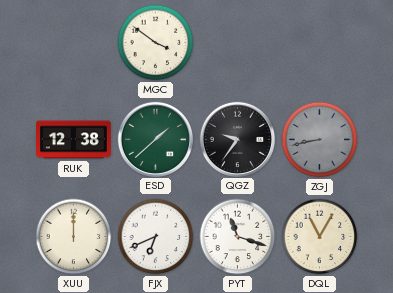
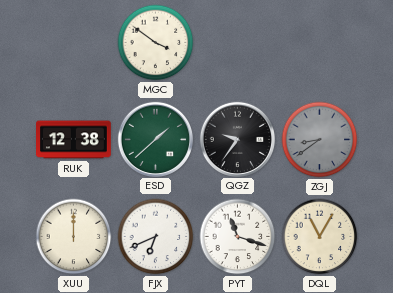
ZGJ: 8:43 -> 8:39
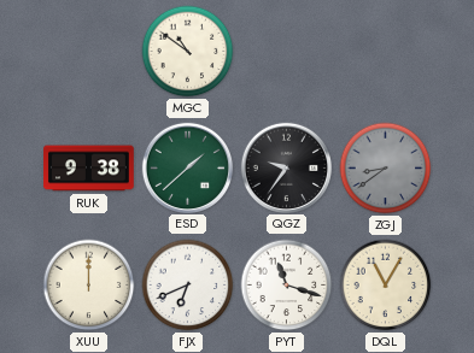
MGC: 3:51 -> 10:51
RUK: 12:38 -> 9:38
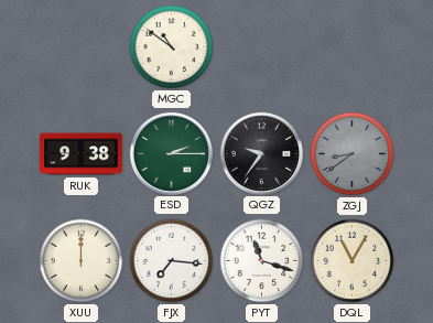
ESD: 1:38 -> 2:15
FJX: 6:41 -> 7:16
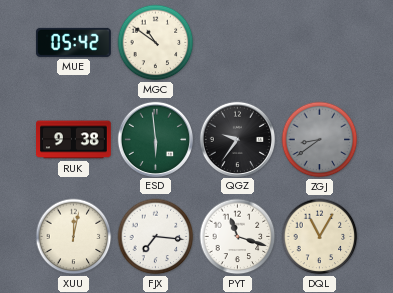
MUE: none -> 05:42
ESD: 2:15 -> 5:59
XUU: 12:00 -> 12:02
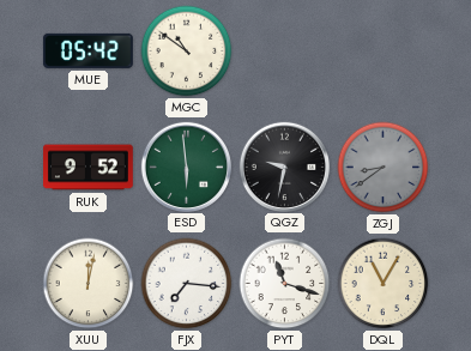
RUK: 9:38 -> 9:52
QGZ: 9:36 -> 9:32
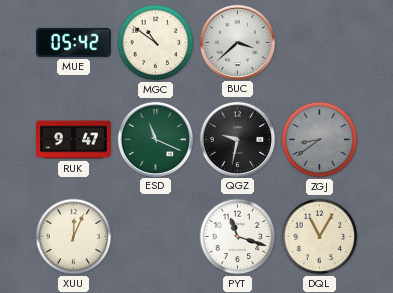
BUC: none -> 3:38
RUK: 9:52 -> 9:47
ESD: 5:59 -> 11:19
XUU: 12:02 -> 12:04
FJX: 7:16 -> none
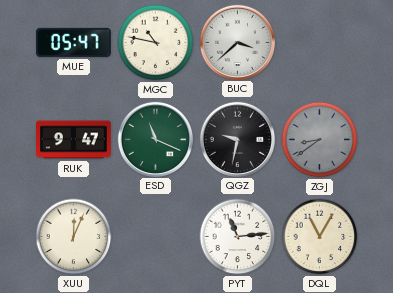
MUE: 05:42 -> 05:47
MGC: 10:51 -> 10:47
PYT: 11:18 -> 11:14
